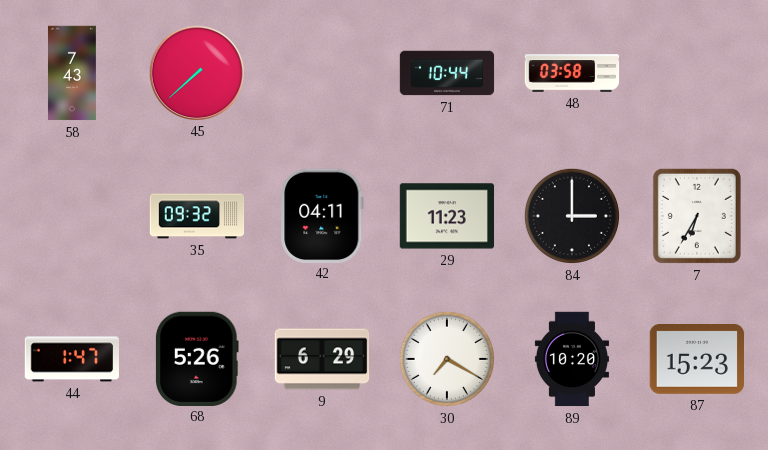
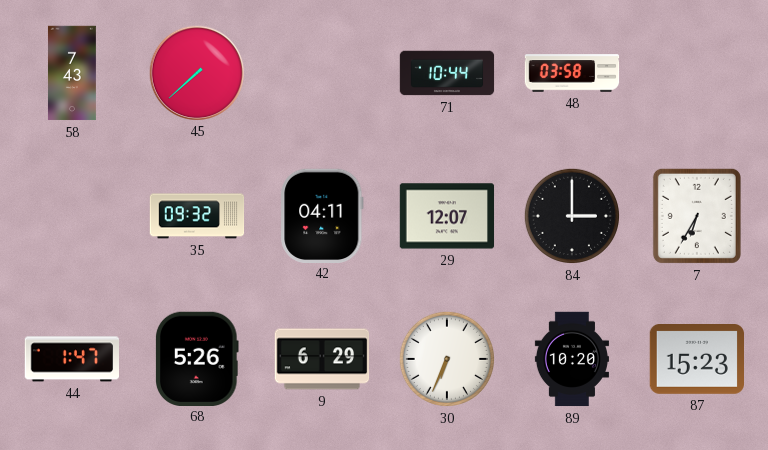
29: 11:23 -> 12:07
30: 7:20 -> 6:34
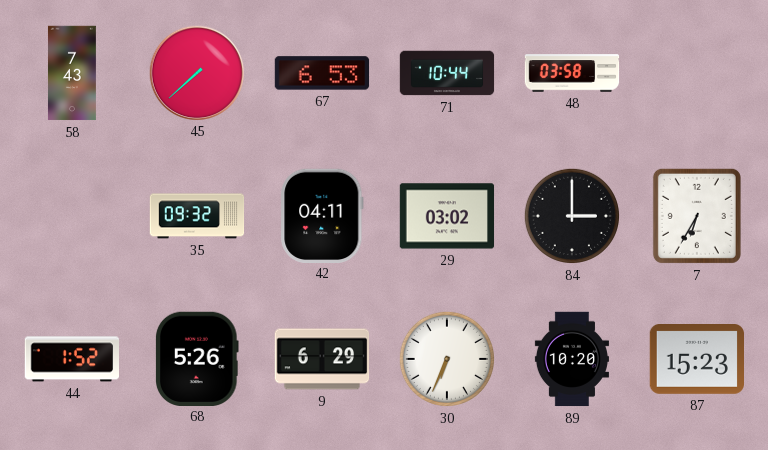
67: none -> 6:53
29: 12:07 -> 03:02
44: 1:47 -> 1:52
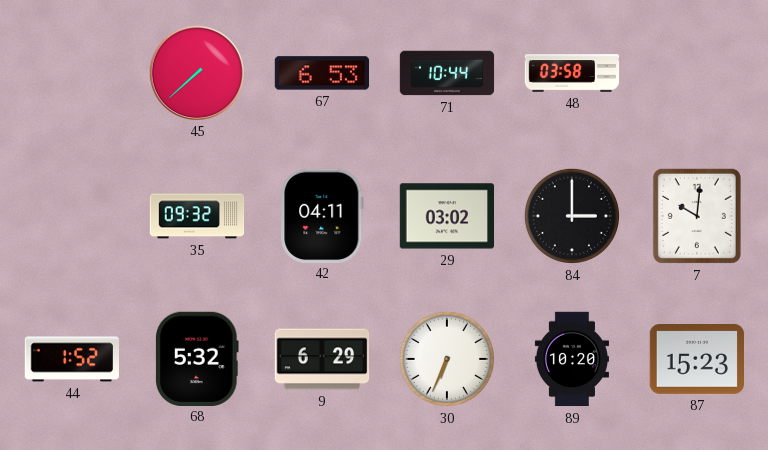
58: 7:43 -> none
7: 6:35 -> 10:01
68: 5:26 -> 5:32
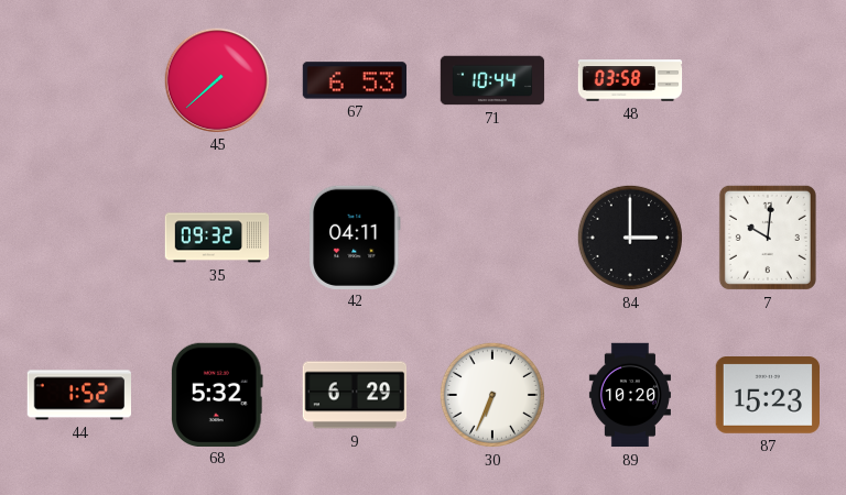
29: 03:02 -> none
